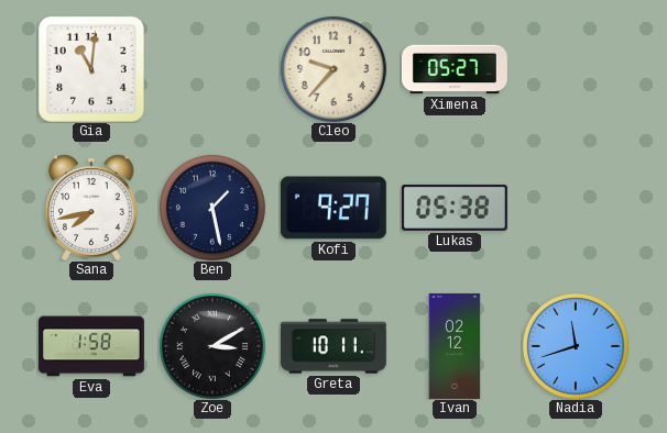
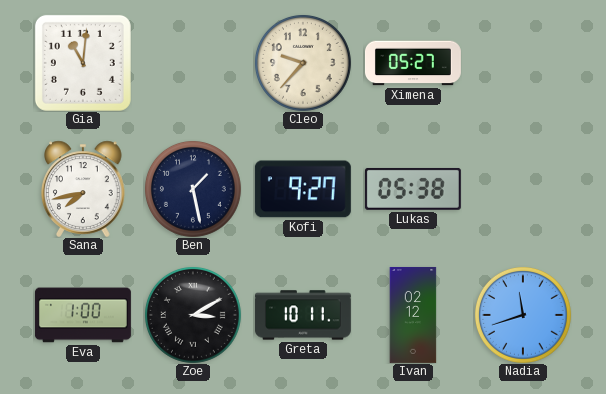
Eva: 1:58 -> 1:00
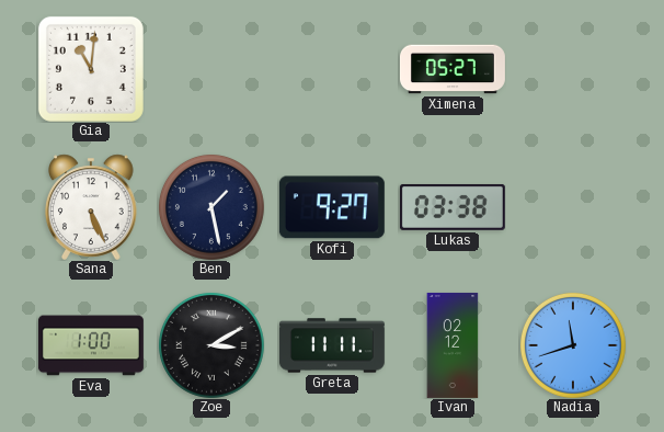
Cleo: 9:37 -> none
Sana: 7:43 -> 5:26
Lukas: 05:38 -> 03:38
Greta: 10:11 -> 11:11
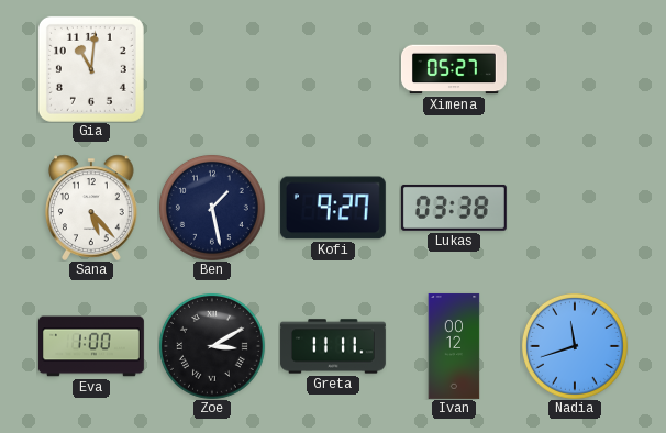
Sana: 5:26 -> 5:23
Ivan: 02:12 -> 00:12
